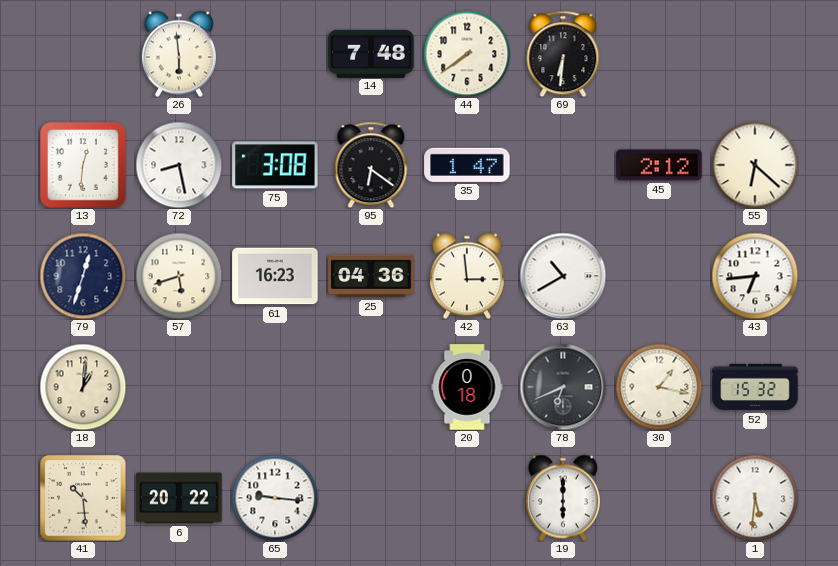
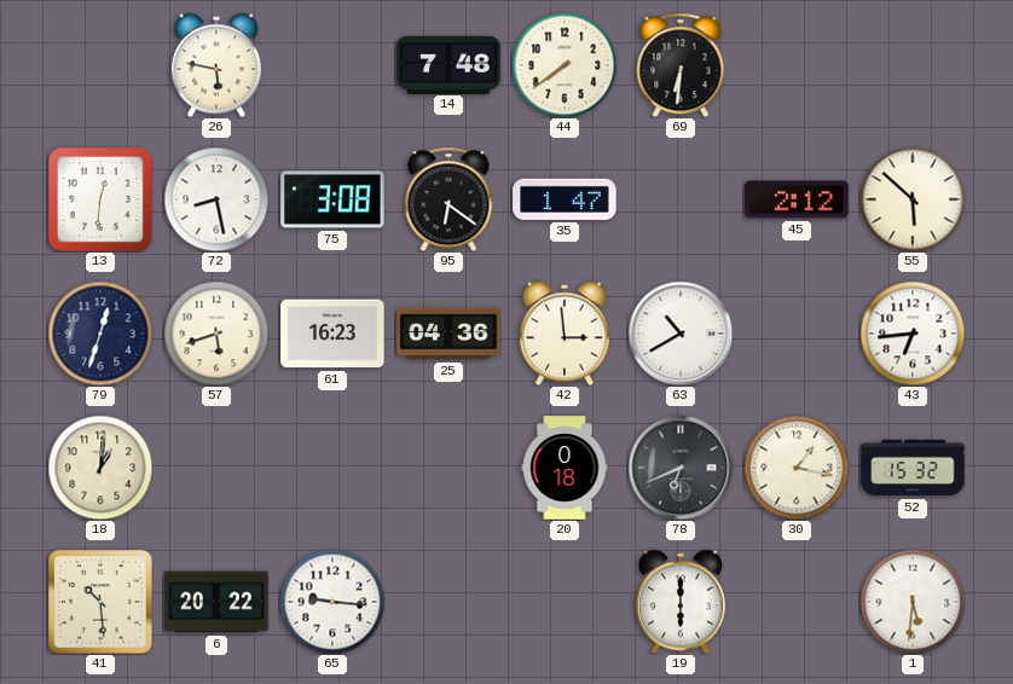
26: 5:59 -> 5:47
55: 6:22 -> 5:52
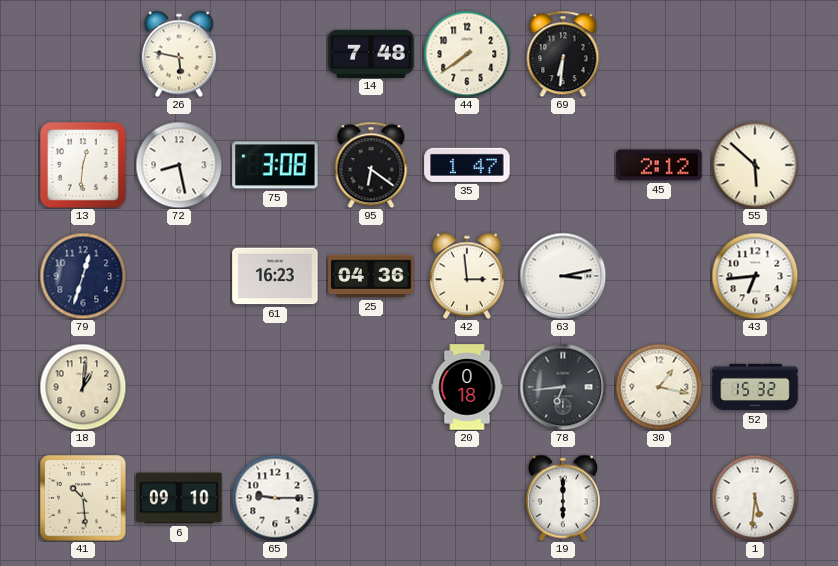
57: 5:42 -> none
63: 10:40 -> 3:13
78: 6:41 -> 6:44
6: 20:22 -> 09:10
65: 9:16 -> 9:15
